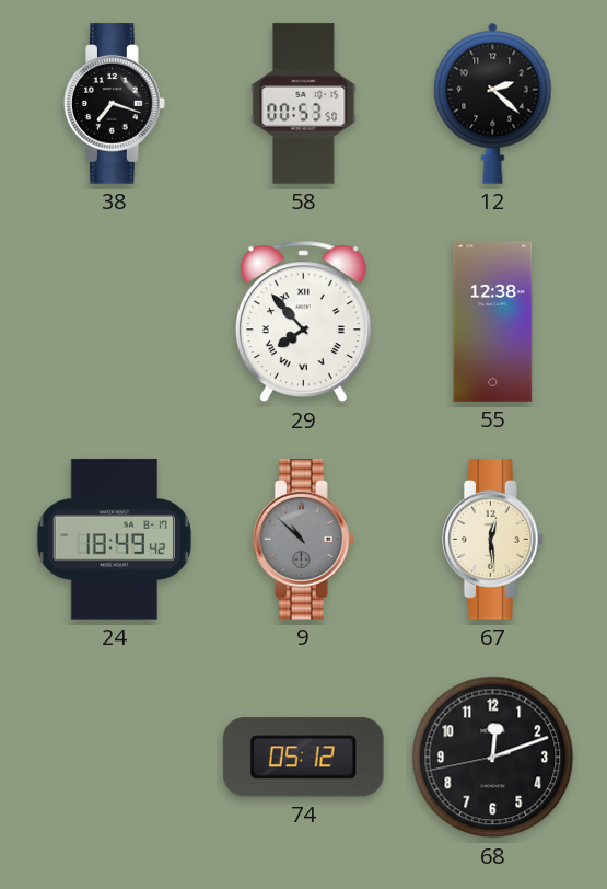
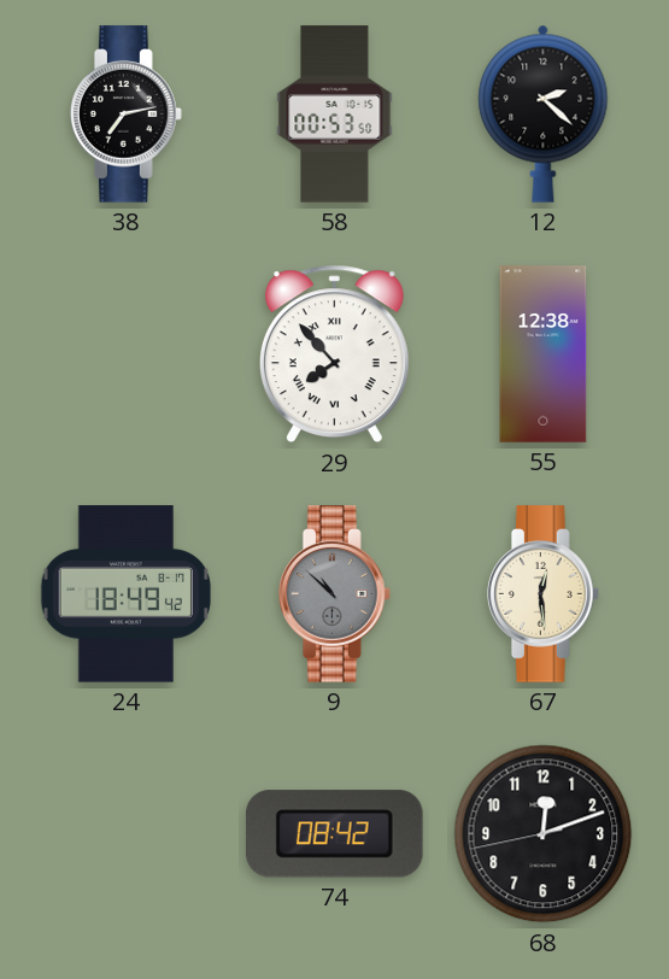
38: 7:18 -> 7:13
74: 05:12 -> 08:42
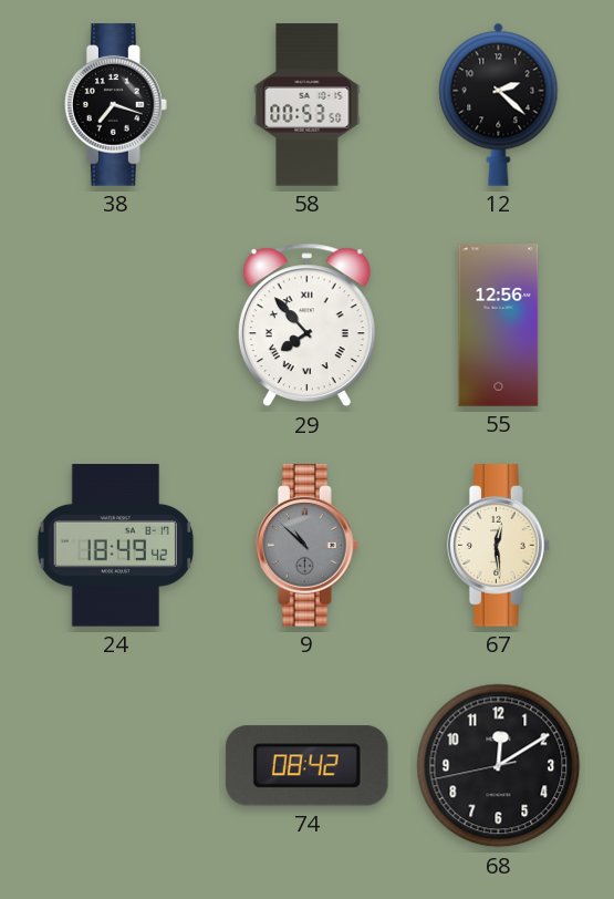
38: 7:13 -> 7:18
55: 12:38 -> 12:56
68: 12:11 -> 12:09
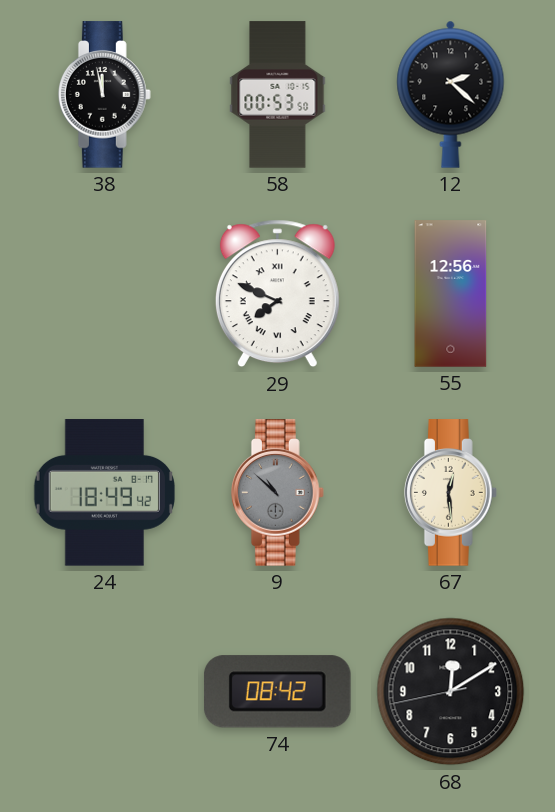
38: 7:18 -> 11:58
29: 7:53 -> 7:49
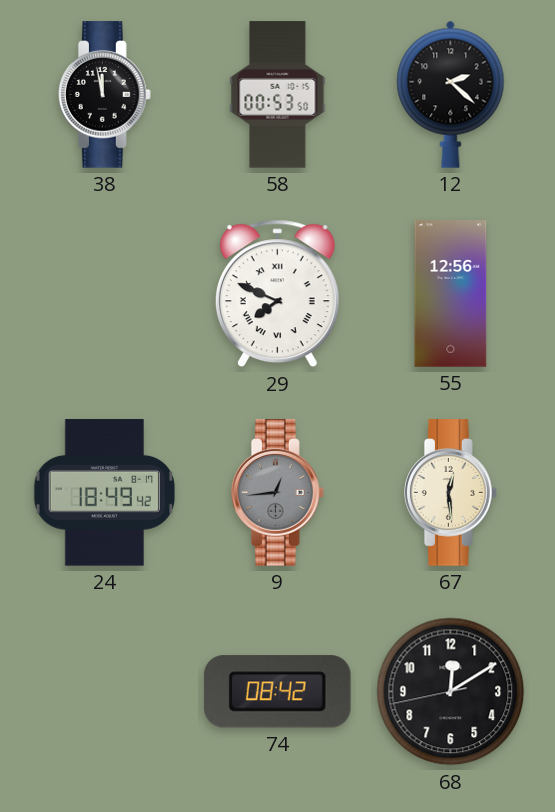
9: 10:52 -> 12:44
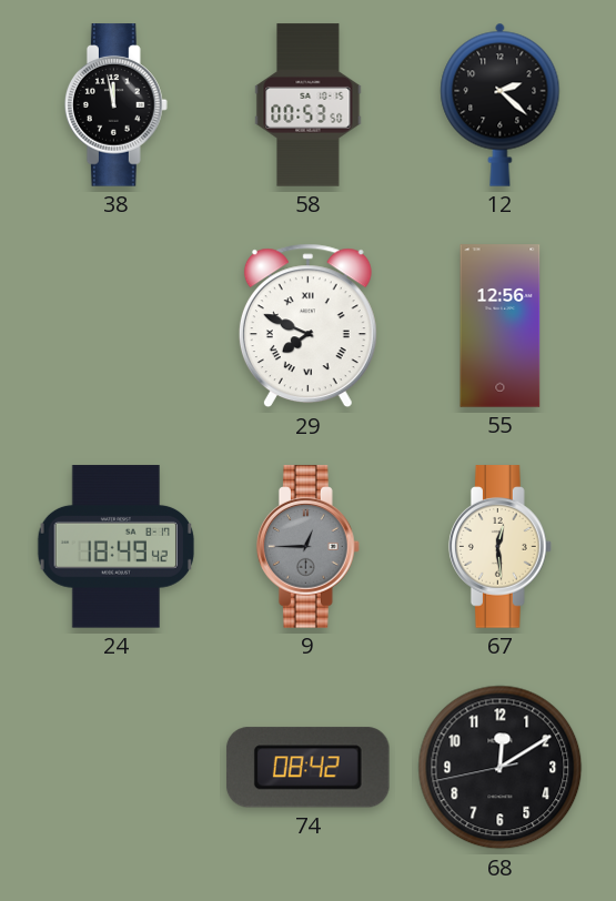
9: 12:44 -> 12:45
